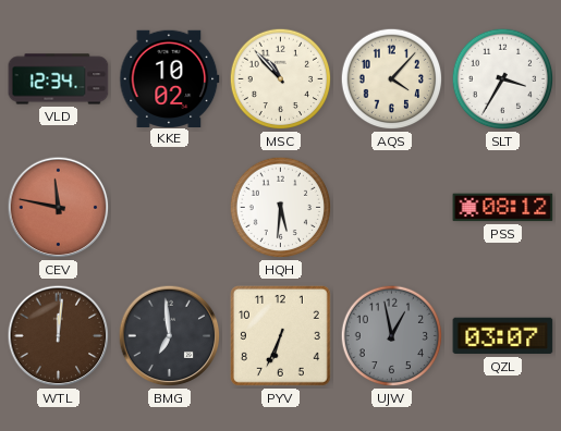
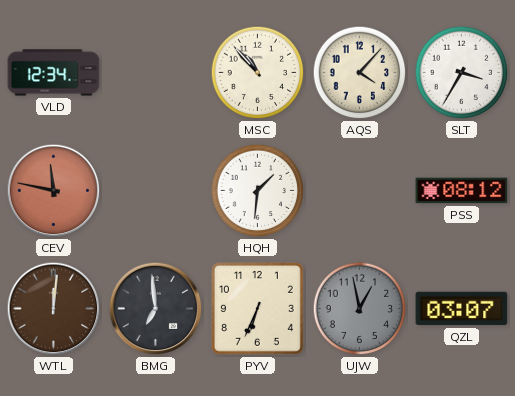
KKE: 10:02 -> none
HQH: 5:31 -> 1:31
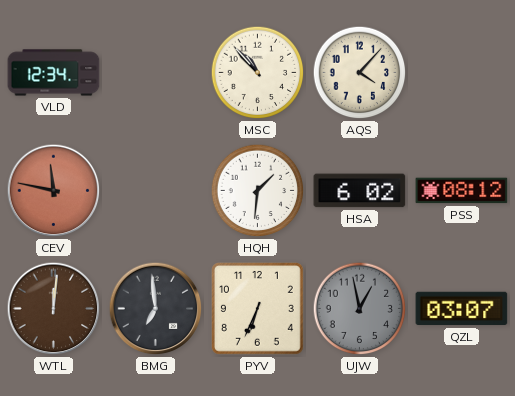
SLT: 3:35 -> none
HSA: none -> 6:02
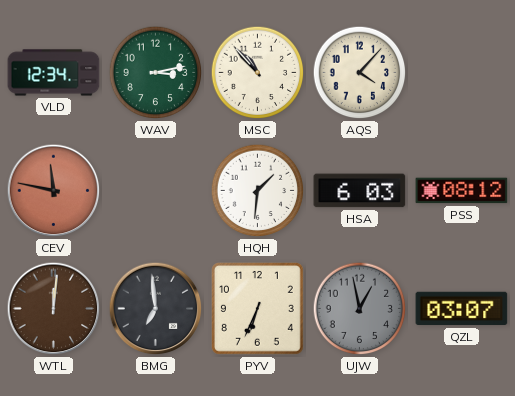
WAV: none -> 3:13
HSA: 6:02 -> 6:03
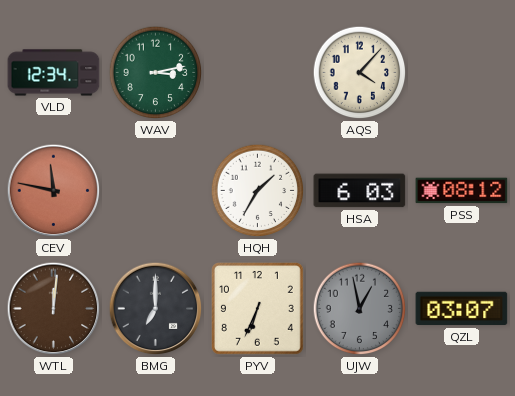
MSC: 10:53 -> none
HQH: 1:31 -> 1:35
BMG: 6:59 -> 7:00
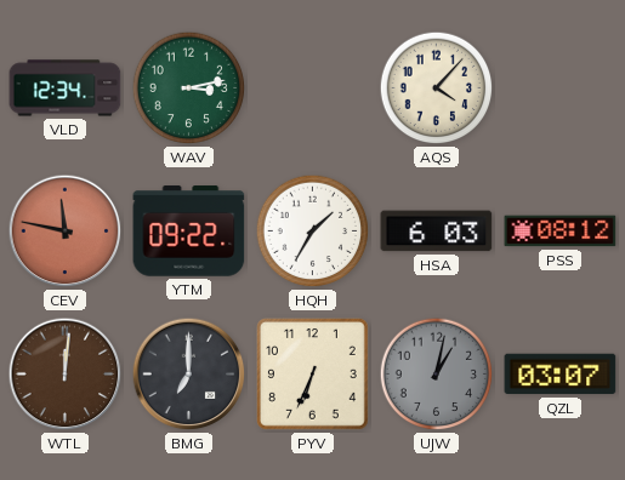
YTM: none -> 09:22
UJW: 12:58 -> 1:02
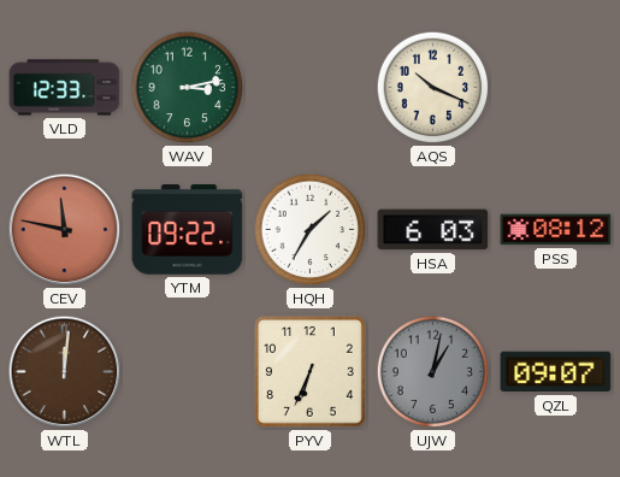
VLD: 12:34 -> 12:33
AQS: 4:07 -> 10:19
BMG: 7:00 -> none
QZL: 03:07 -> 09:07
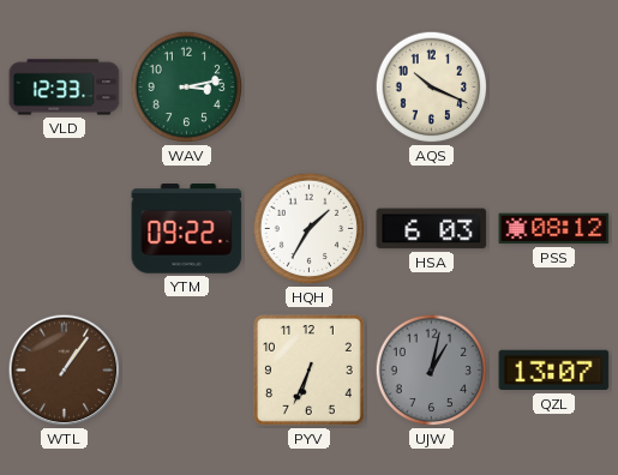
CEV: 11:47 -> none
WTL: 12:01 -> 1:06
QZL: 09:07 -> 13:07
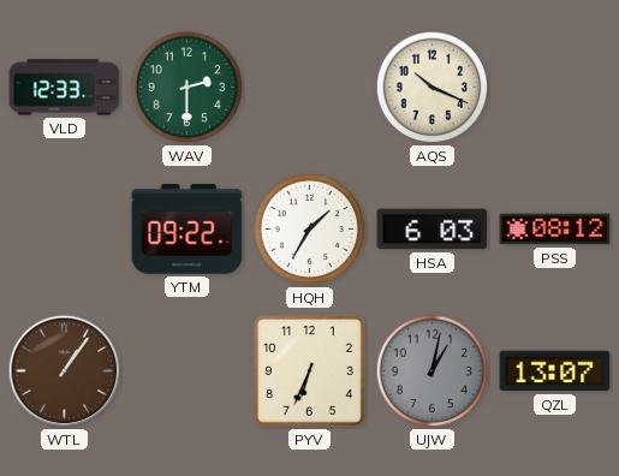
WAV: 3:13 -> 2:30
